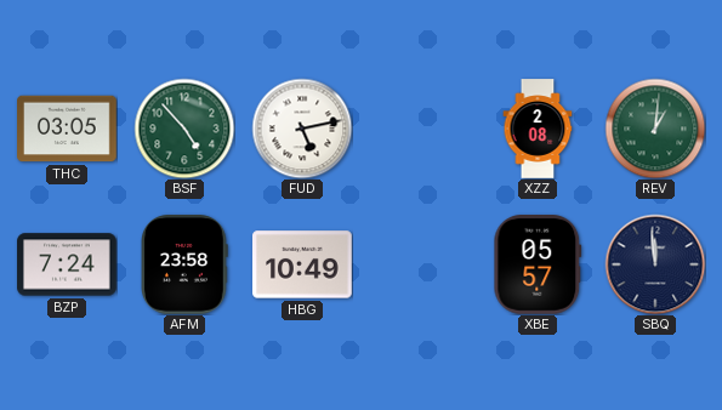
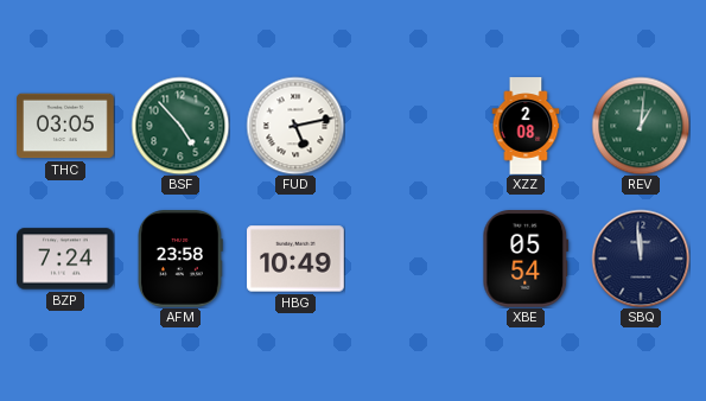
XBE: 05:57 -> 05:54
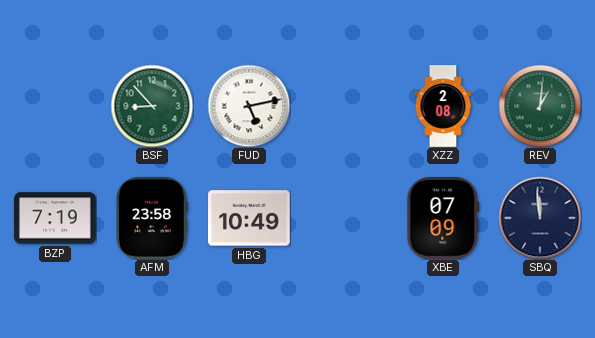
THC: 03:05 -> none
BSF: 4:53 -> 8:53
BZP: 7:24 -> 7:19
XBE: 05:54 -> 07:09
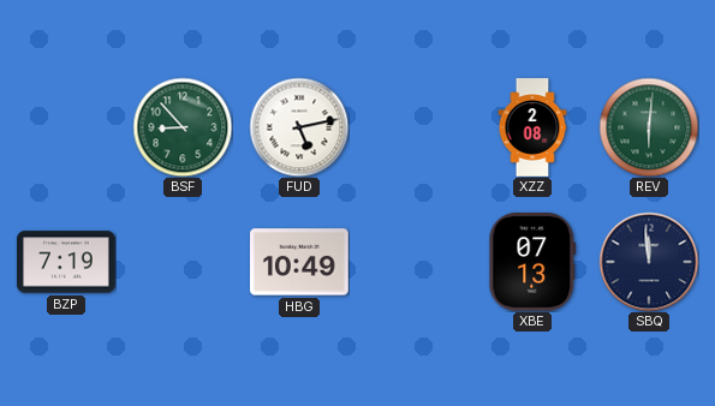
REV: 1:01 -> 6:01
AFM: 23:58 -> none
XBE: 07:09 -> 07:13
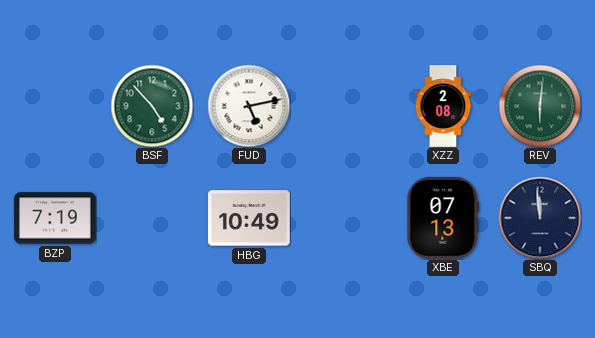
BSF: 8:53 -> 4:53
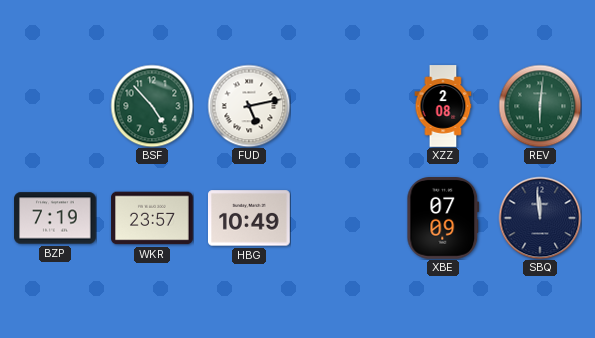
WKR: none -> 23:57
XBE: 07:13 -> 07:09
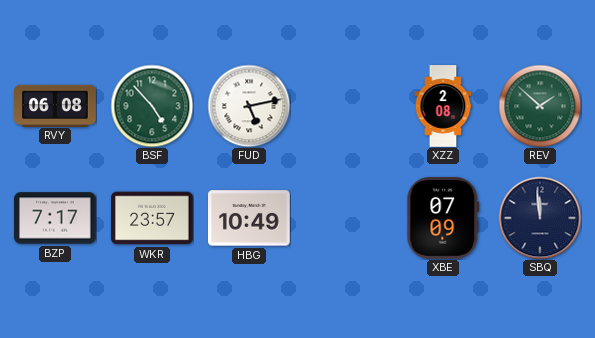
RVY: none -> 06:08
REV: 6:01 -> 1:52
BZP: 7:19 -> 7:17
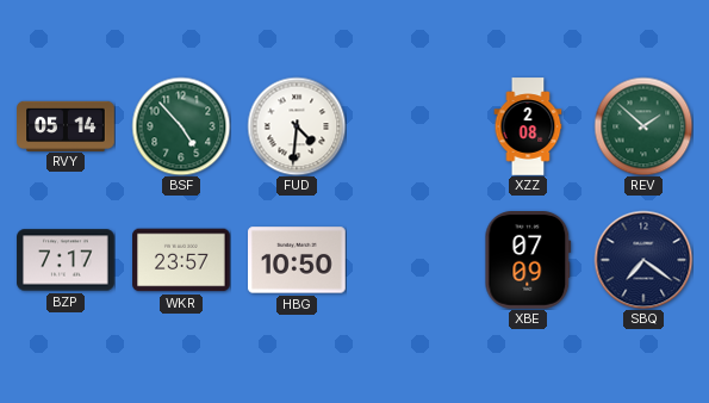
RVY: 06:08 -> 05:14
FUD: 5:13 -> 4:31
HBG: 10:49 -> 10:50
SBQ: 11:59 -> 7:21
